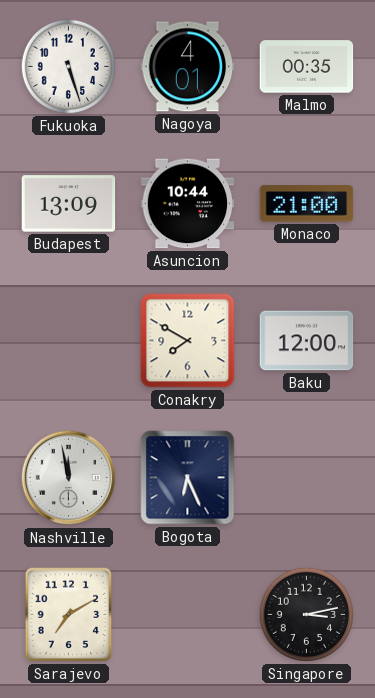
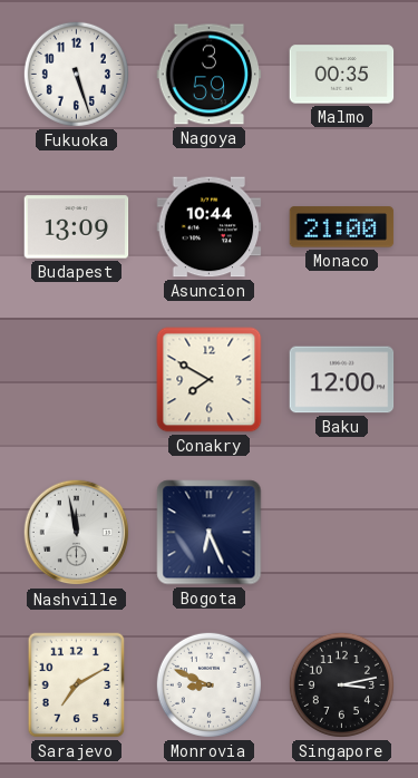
Nagoya: 4:01 -> 3:59
Monrovia: none -> 8:49
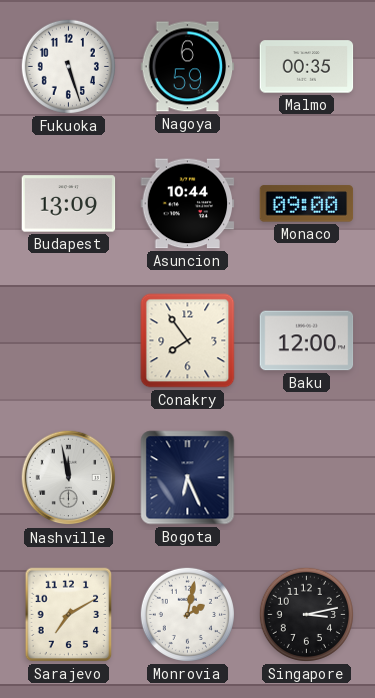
Nagoya: 3:59 -> 6:59
Monaco: 21:00 -> 09:00
Conakry: 7:50 -> 7:54
Monrovia: 8:49 -> 2:02
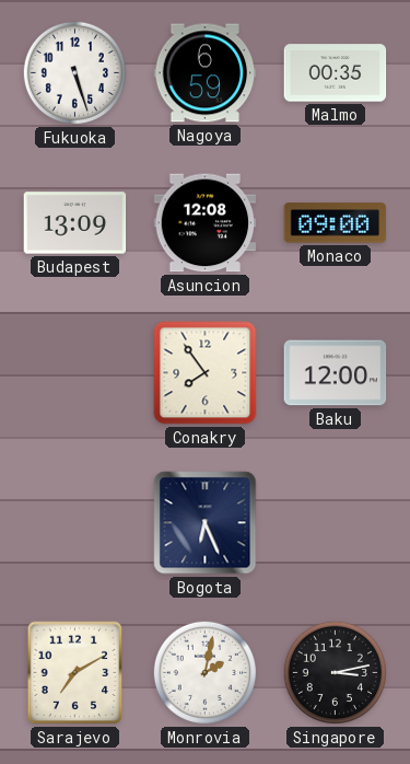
Asuncion: 10:44 -> 12:08
Nashville: 11:58 -> none
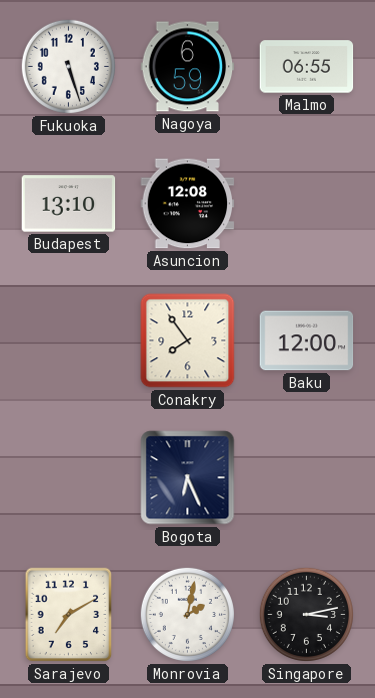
Malmo: 00:35 -> 06:55
Budapest: 13:09 -> 13:10
Monaco: 09:00 -> none
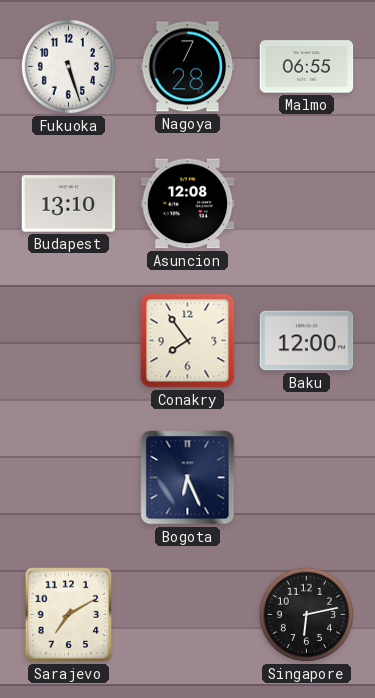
Nagoya: 6:59 -> 7:28
Monrovia: 2:02 -> none
Singapore: 3:13 -> 6:13
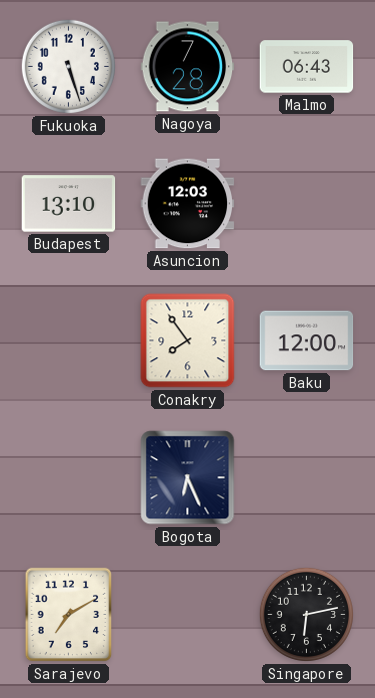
Malmo: 06:55 -> 06:43
Asuncion: 12:08 -> 12:03
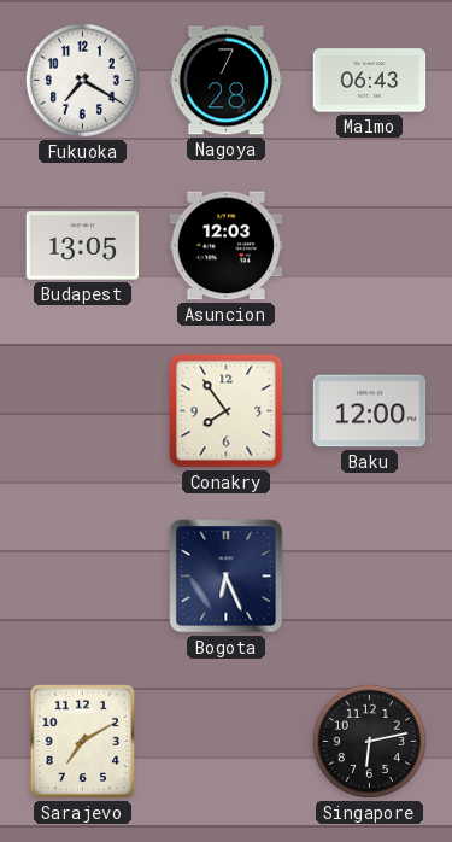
Fukuoka: 5:27 -> 7:20
Budapest: 13:10 -> 13:05
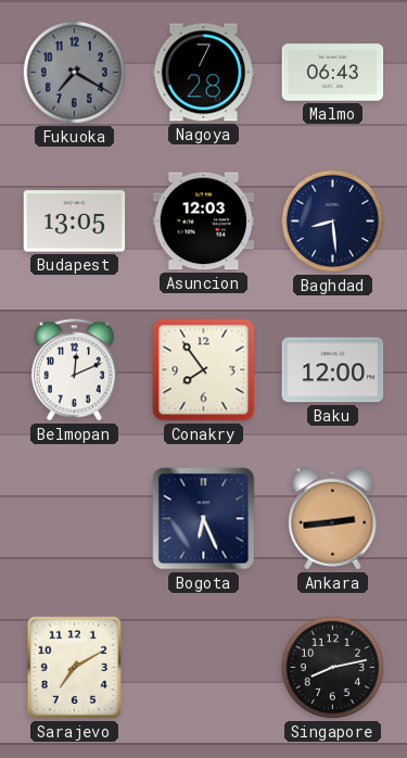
Fukuoka dial: white -> grey
Baghdad: none -> 8:29
Belmopan: none -> 12:11
Ankara: none -> 2:44
Singapore: 6:13 -> 8:13
